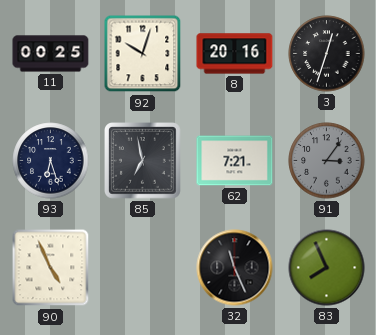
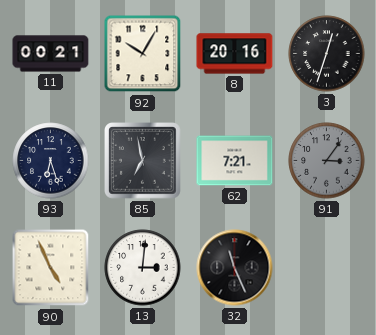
11: 00:25 -> 00:21
92: 10:03 -> 10:05
13: none -> 3:01
83: 7:56 -> none
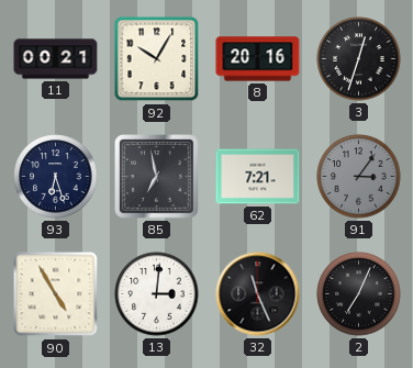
90: 4:56 -> 4:55
2: none -> 7:04
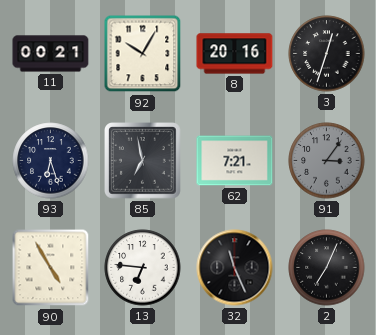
13: 3:01 -> 6:46
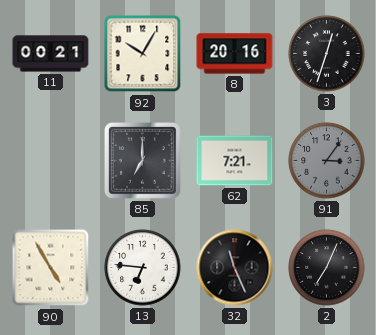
93: 6:27 -> none
85: 6:58 -> 7:00
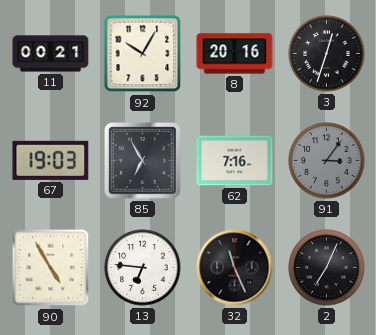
67: none -> 19:03
85: 7:00 -> 6:55
62: 7:21 -> 7:16
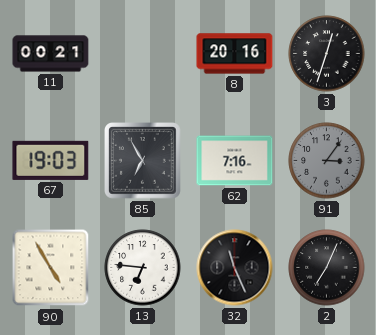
92: 10:05 -> none
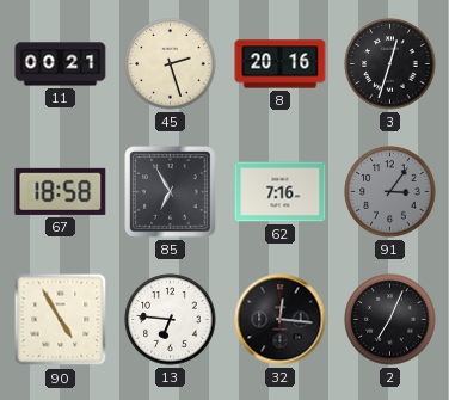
45: none -> 2:27
67: 19:03 -> 18:58
32: 11:26 -> 12:16
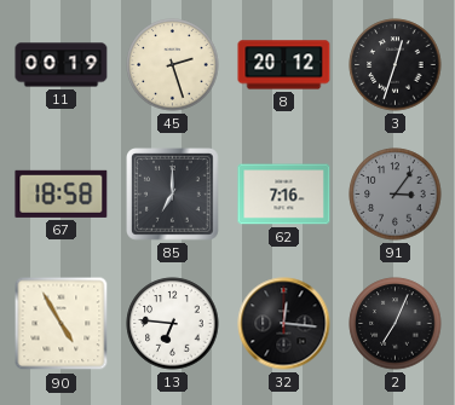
11: 00:21 -> 00:19
8: 20:16 -> 20:12
85: 6:55 -> 7:00
